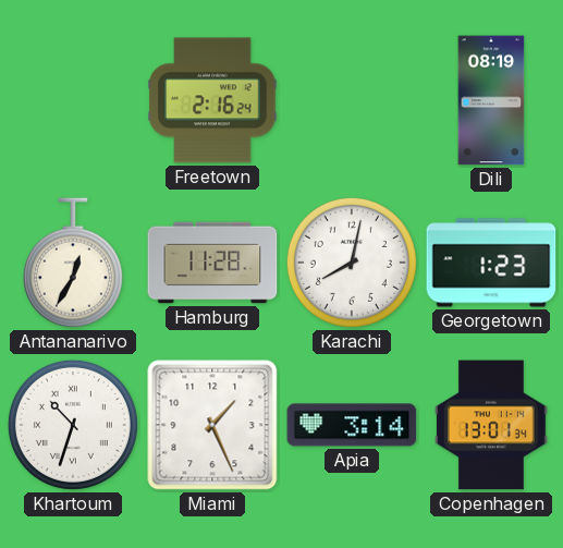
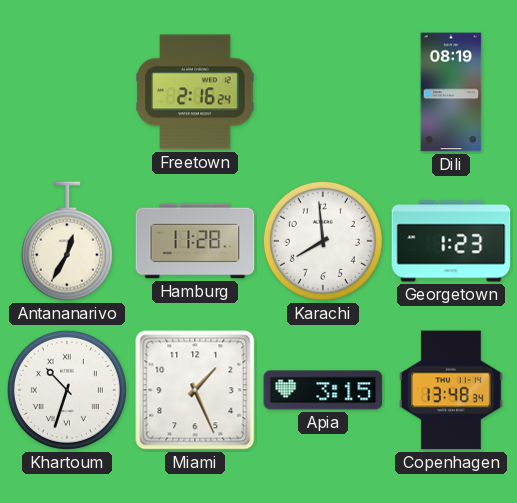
Karachi: 8:02 -> 7:59
Apia: 3:14 -> 3:15
Copenhagen: 13:01 -> 13:48
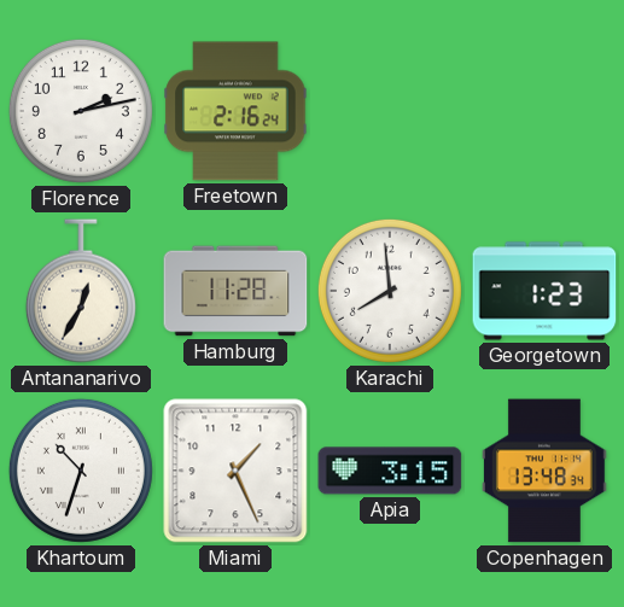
Florence: none -> 2:13
Dili: 08:19 -> none
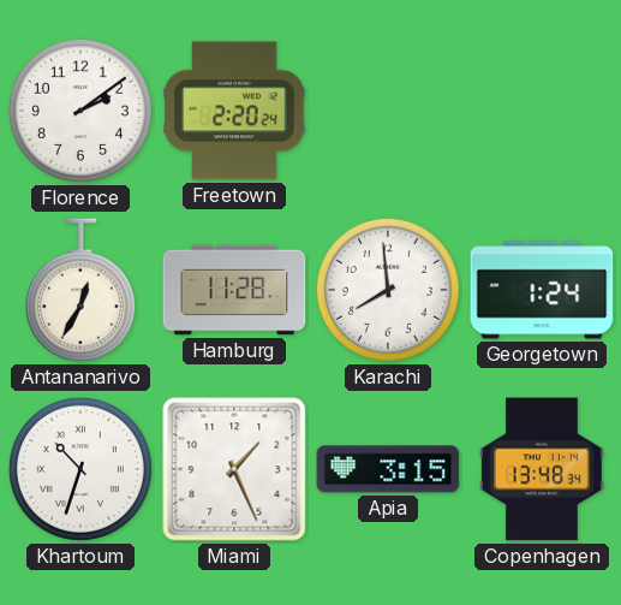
Florence: 2:13 -> 2:09
Freetown: 2:16 -> 2:20
Georgetown: 1:23 -> 1:24
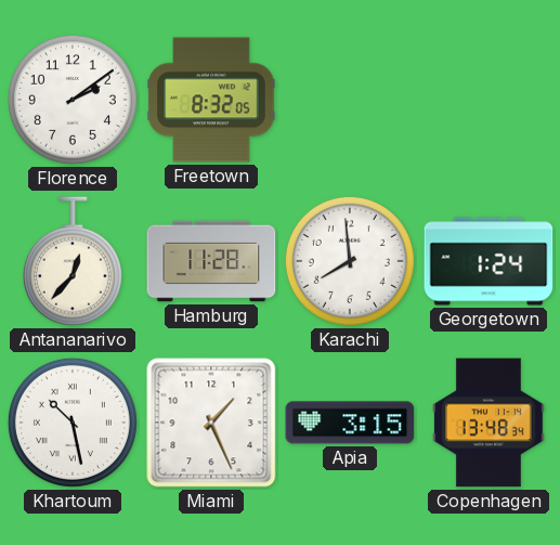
Freetown: 2:20 -> 8:32
Antananarivo: 12:35 -> 12:37
Khartoum: 10:33 -> 10:28
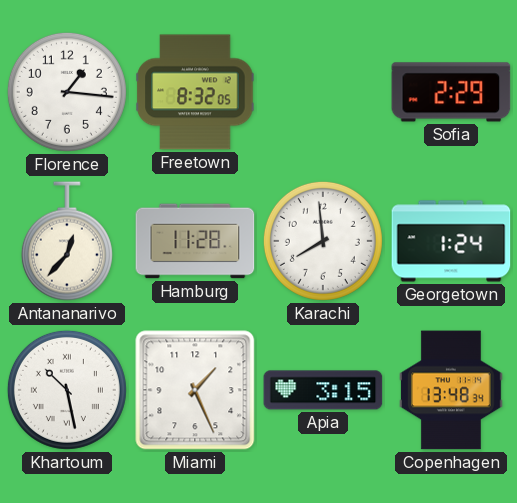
Florence: 2:09 -> 1:16
Sofia: none -> 2:29
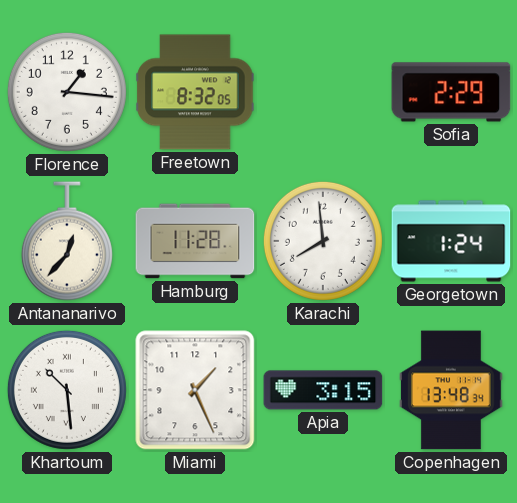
Khartoum: 10:28 -> 10:29
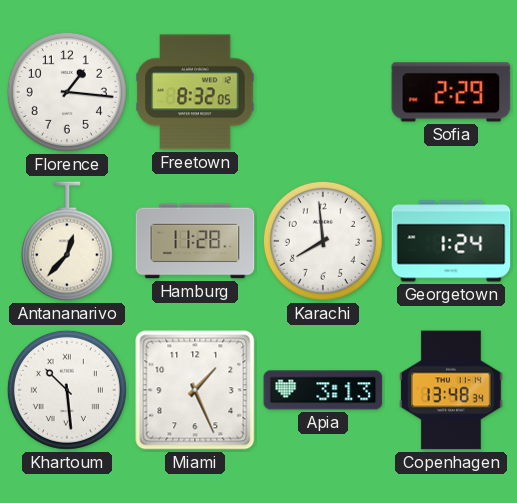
Apia: 3:15 -> 3:13
